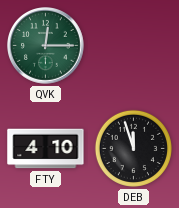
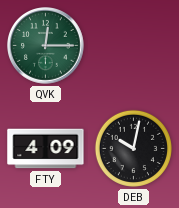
FTY: 4:10 -> 4:09
DEB: 11:57 -> 10:02
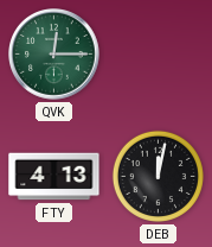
FTY: 4:09 -> 4:13
DEB: 10:02 -> 12:02
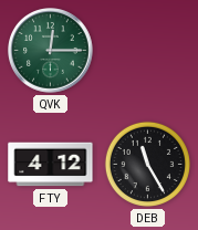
FTY: 4:13 -> 4:12
DEB: 12:02 -> 11:25
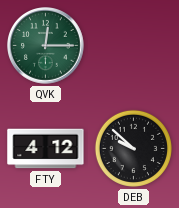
DEB: 11:25 -> 9:52
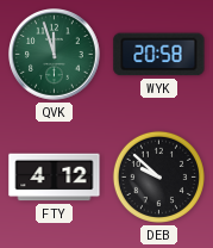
QVK: 12:15 -> 11:57
WYK: none -> 20:58
